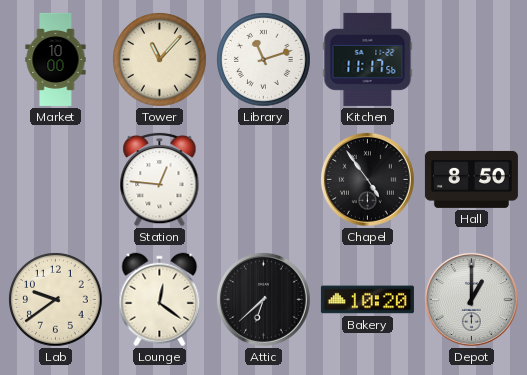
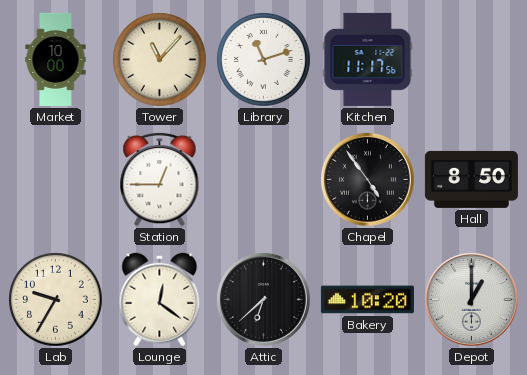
Station: 12:46 -> 12:45
Lab: 9:39 -> 9:35
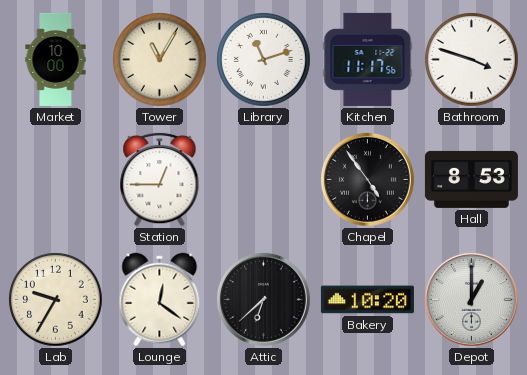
Tower: 11:07 -> 11:05
Bathroom: none -> 3:48
Hall: 8:50 -> 8:53
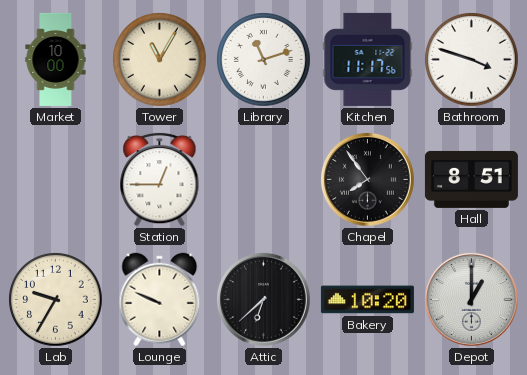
Chapel: 4:54 -> 7:54
Hall: 8:53 -> 8:51
Lounge: 12:21 -> 9:49
